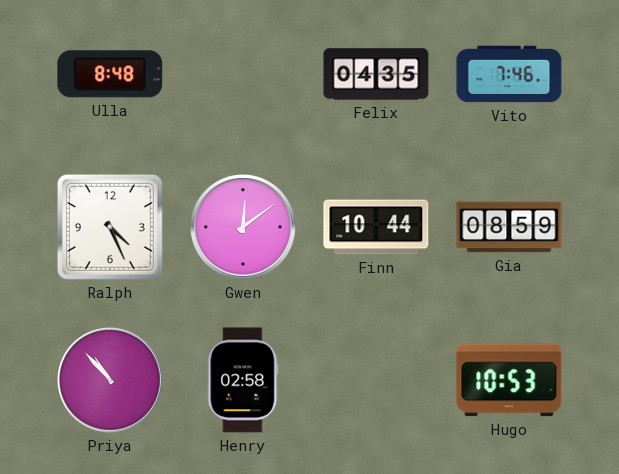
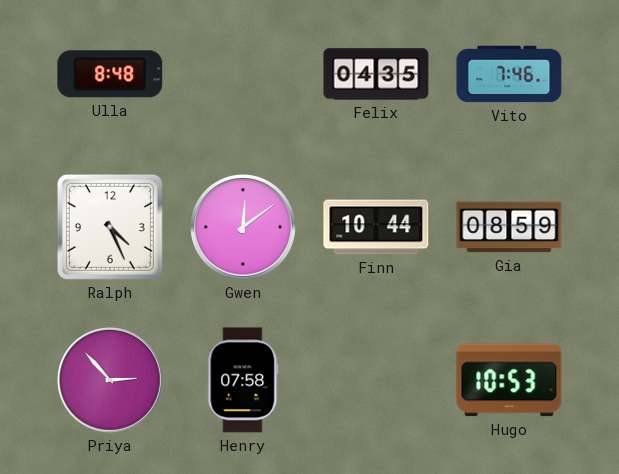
Priya: 10:53 -> 2:53
Henry: 02:58 -> 07:58
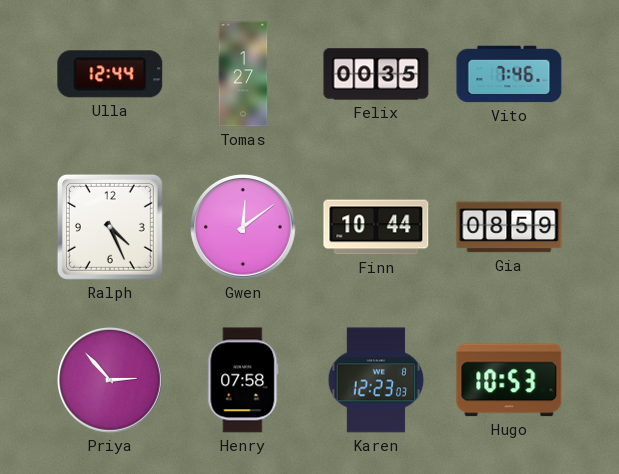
Ulla: 8:48 -> 12:44
Tomas: none -> 1:27
Felix: 04:35 -> 00:35
Karen: none -> 12:23
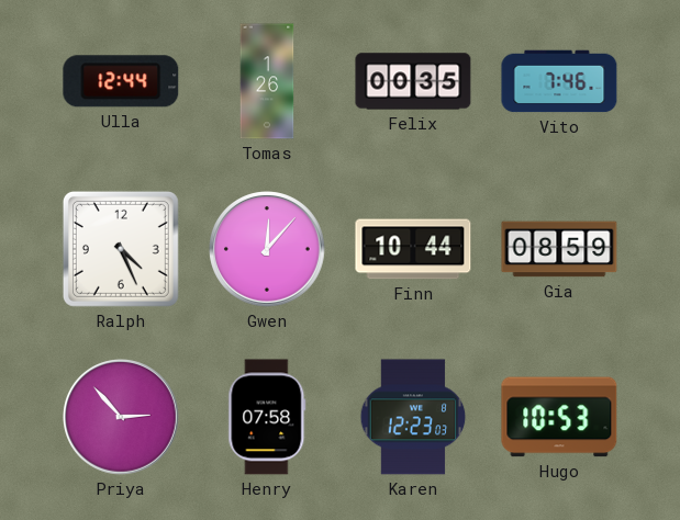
Tomas: 1:27 -> 1:26
Gwen: 12:09 -> 12:07
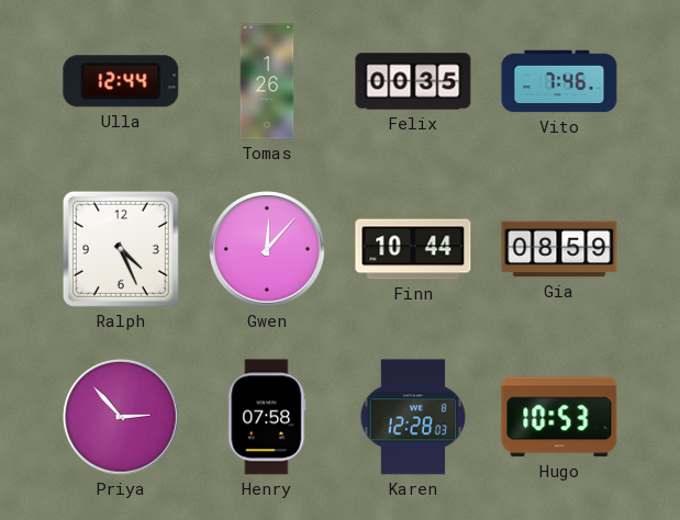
Karen: 12:23 -> 12:28
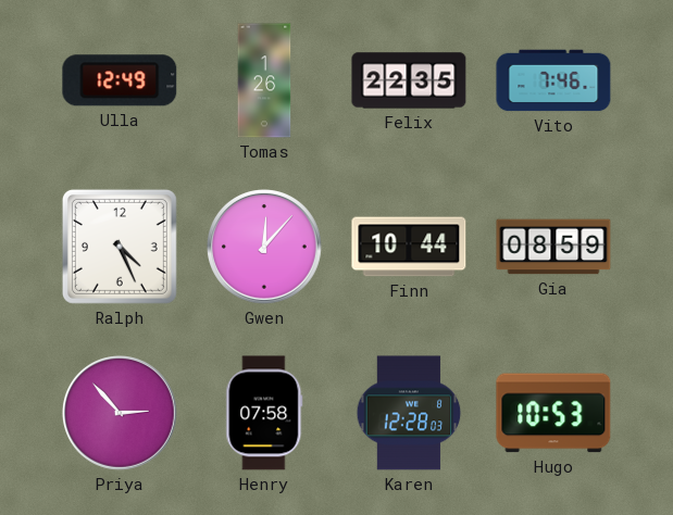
Ulla: 12:44 -> 12:49
Felix: 00:35 -> 22:35
